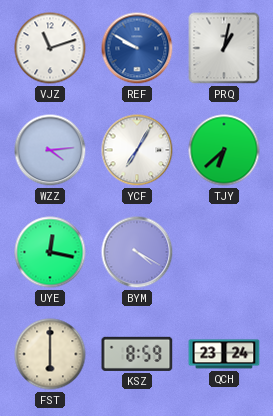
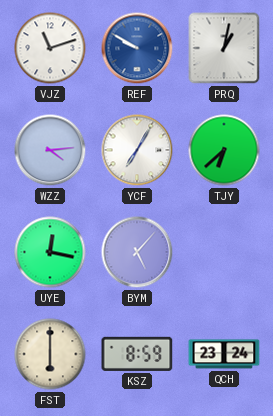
BYM: 4:20 -> 5:07
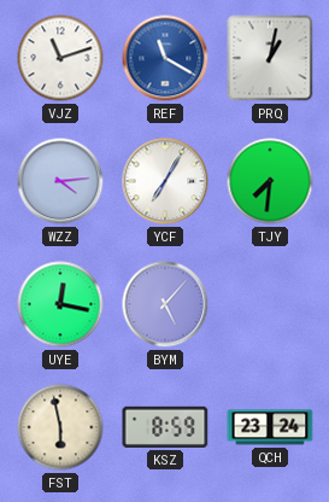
REF: 9:50 -> 11:20
TJY: 6:38 -> 7:31
FST: 6:00 -> 5:58
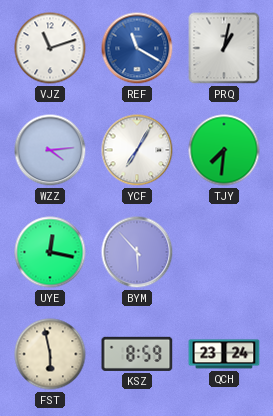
BYM: 5:07 -> 5:53
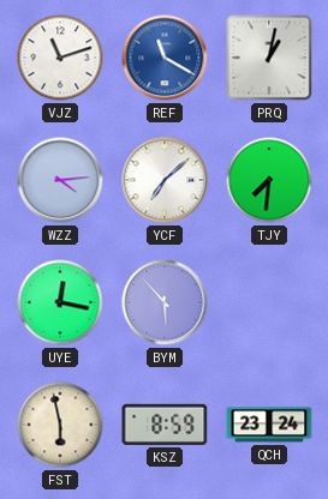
YCF: 7:05 -> 7:08
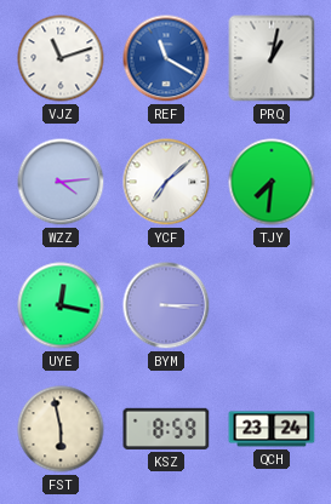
BYM: 5:53 -> 3:15
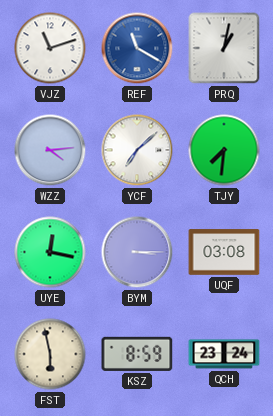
UQF: none -> 03:08
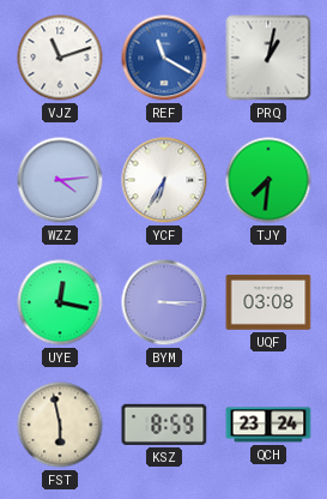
YCF: 7:08 -> 6:35
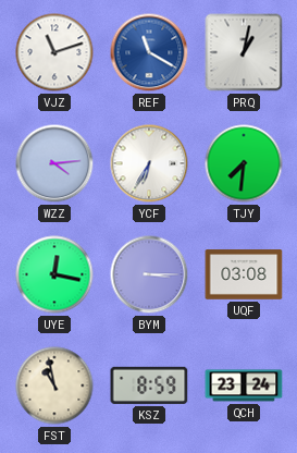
FST: 5:58 -> 10:58
